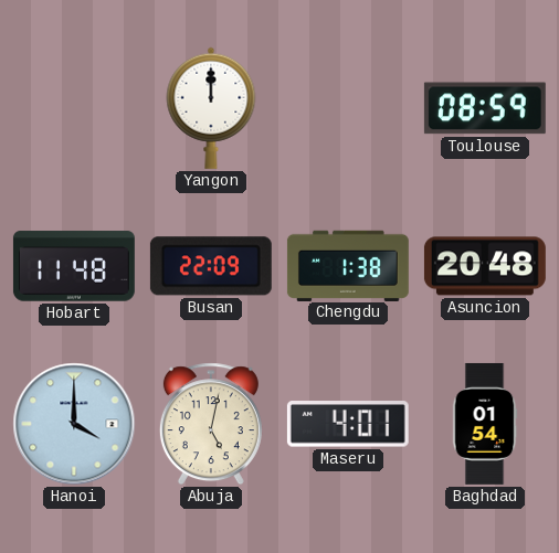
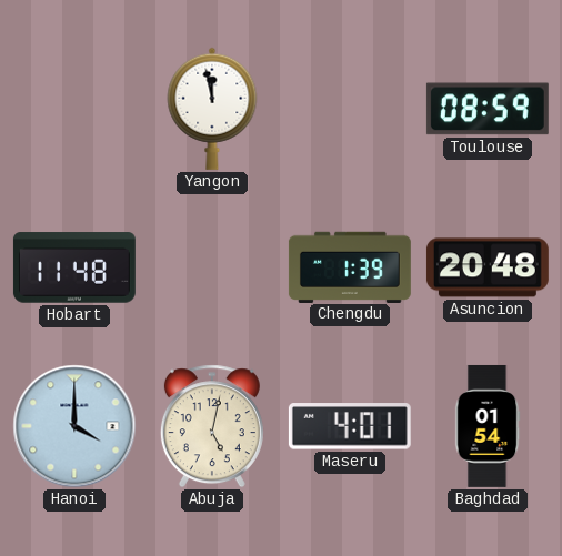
Yangon: 12:00 -> 11:58
Busan: 22:09 -> none
Chengdu: 1:38 -> 1:39
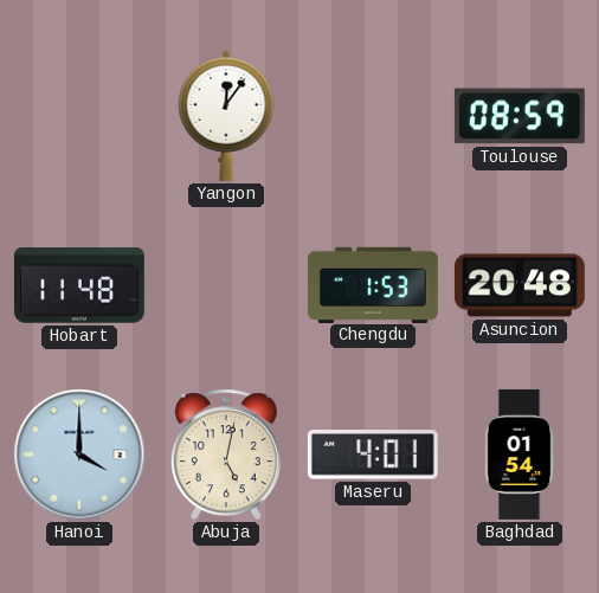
Yangon: 11:58 -> 12:06
Chengdu: 1:39 -> 1:53
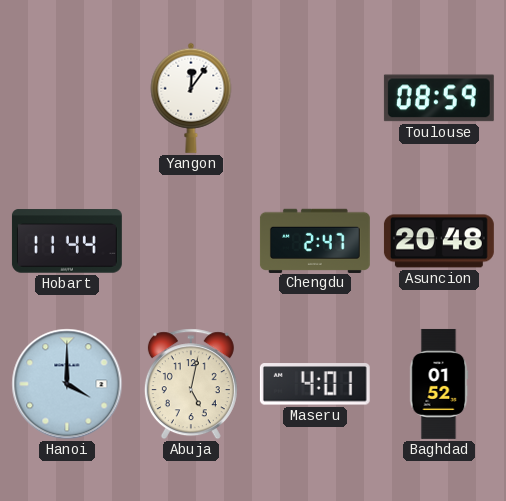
Hobart: 11:48 -> 11:44
Chengdu: 1:53 -> 2:47
Baghdad: 01:54 -> 01:52
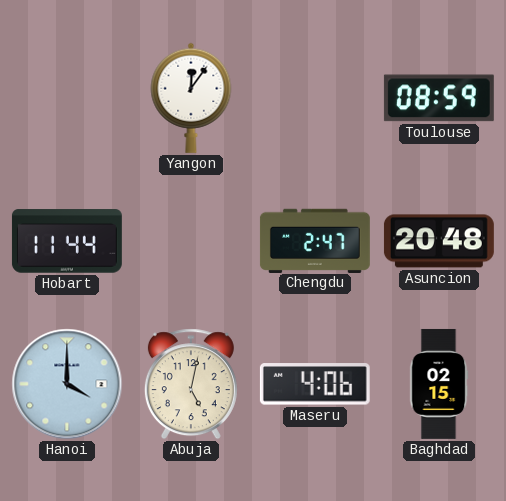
Maseru: 4:01 -> 4:06
Baghdad: 01:52 -> 02:15
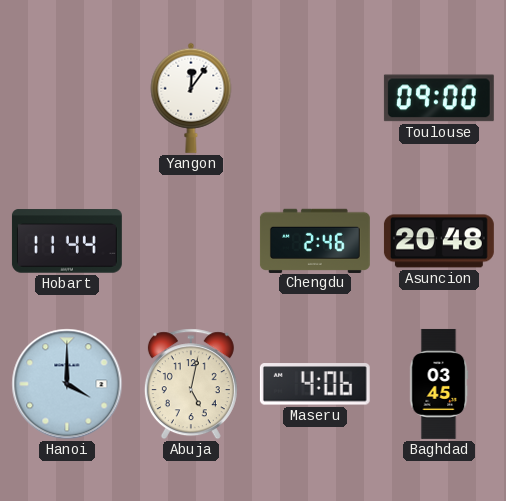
Toulouse: 08:59 -> 09:00
Chengdu: 2:47 -> 2:46
Baghdad: 02:15 -> 03:45
